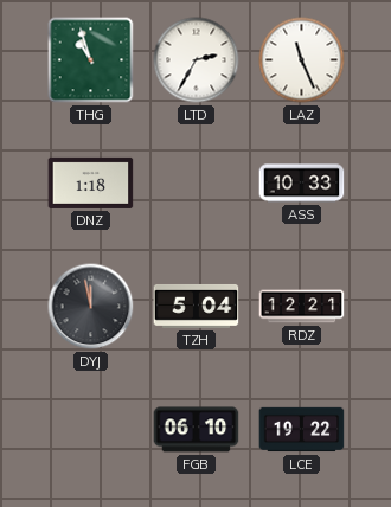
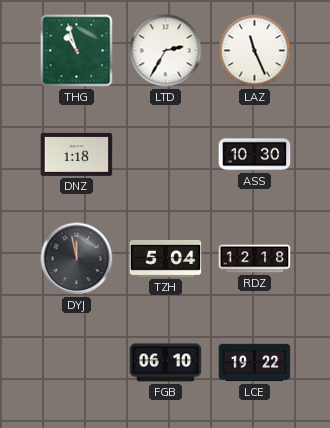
ASS: 10:33 -> 10:30
RDZ: 12:21 -> 12:18
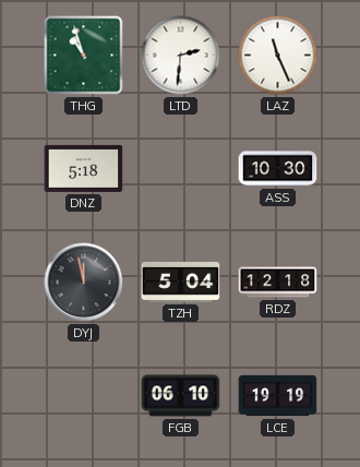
LTD: 2:35 -> 2:31
DNZ: 1:18 -> 5:18
LCE: 19:22 -> 19:19
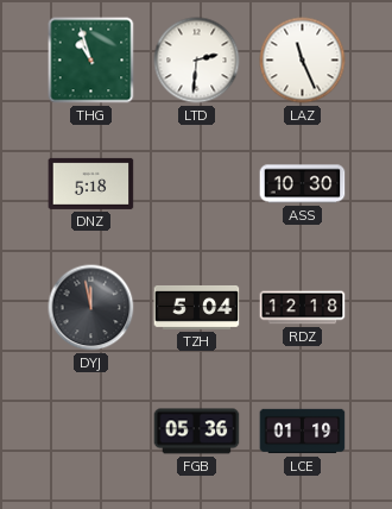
FGB: 06:10 -> 05:36
LCE: 19:19 -> 01:19
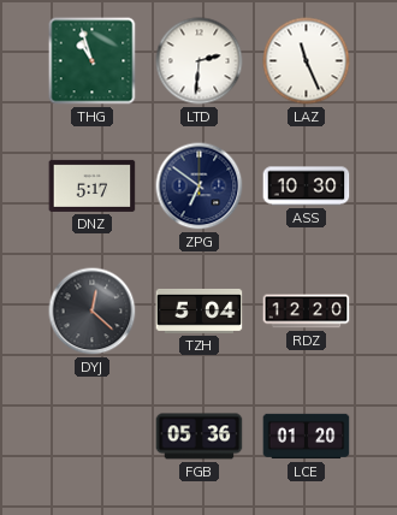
DNZ: 5:18 -> 5:17
ZPG: none -> 6:51
DYJ: 11:58 -> 12:22
RDZ: 12:18 -> 12:20
LCE: 01:19 -> 01:20
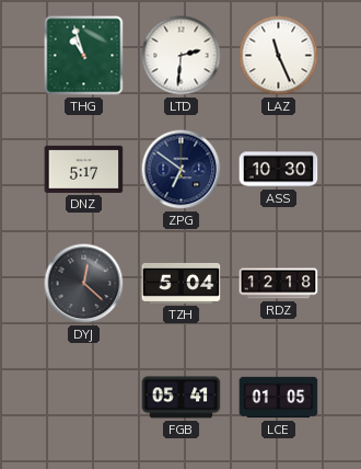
RDZ: 12:20 -> 12:18
FGB: 05:36 -> 05:41
LCE: 01:20 -> 01:05
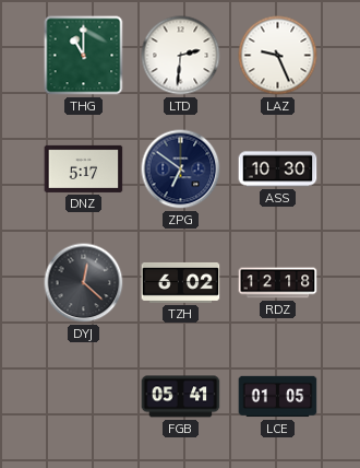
THG: 10:57 -> 11:00
LAZ: 11:26 -> 9:26
TZH: 5:04 -> 6:02
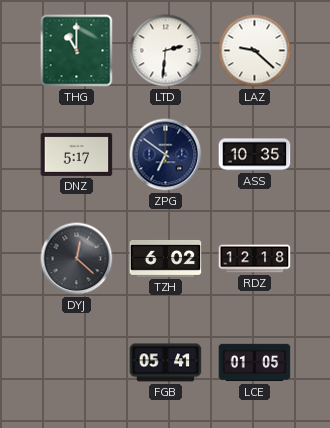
LAZ: 9:26 -> 9:22
ASS: 10:30 -> 10:35
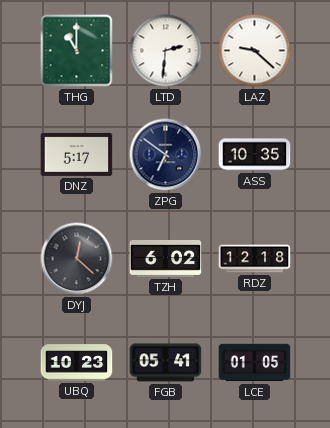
UBQ: none -> 10:23
